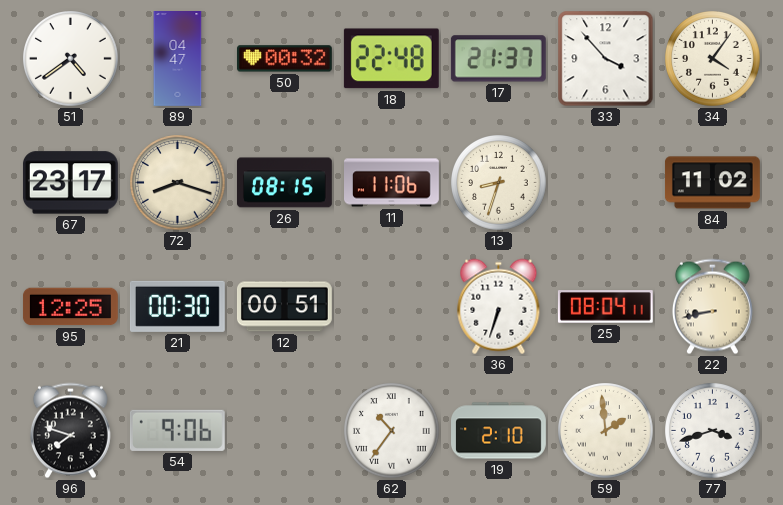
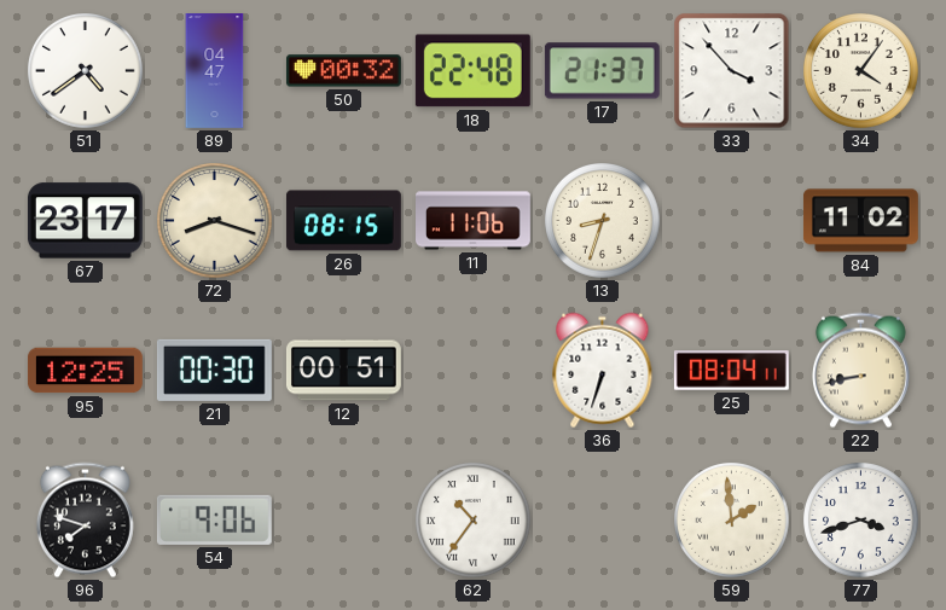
19: 2:10 -> none
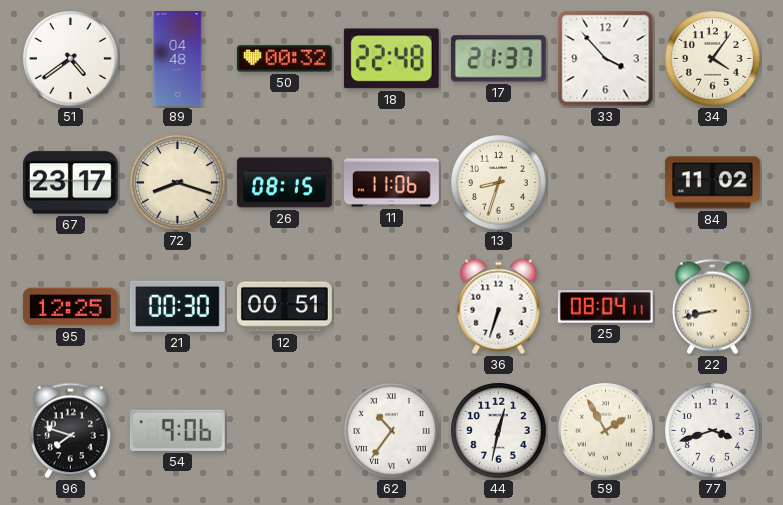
89: 04:47 -> 04:48
44: none -> 12:32
59: 1:59 -> 1:55
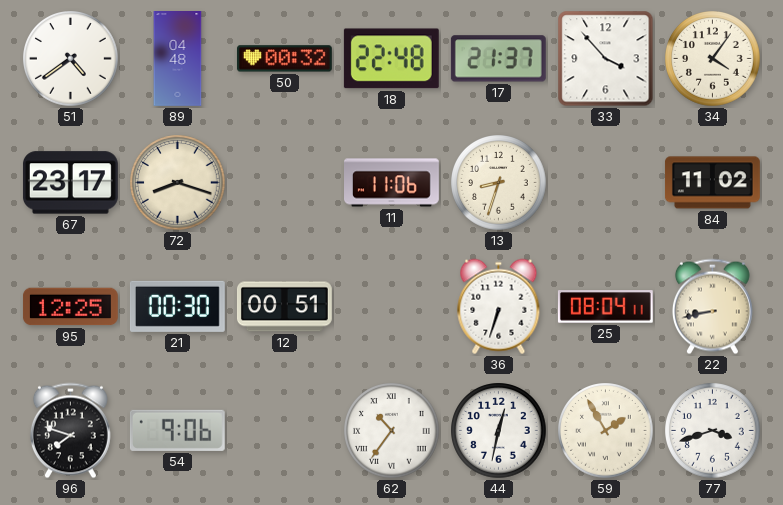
26: 08:15 -> none
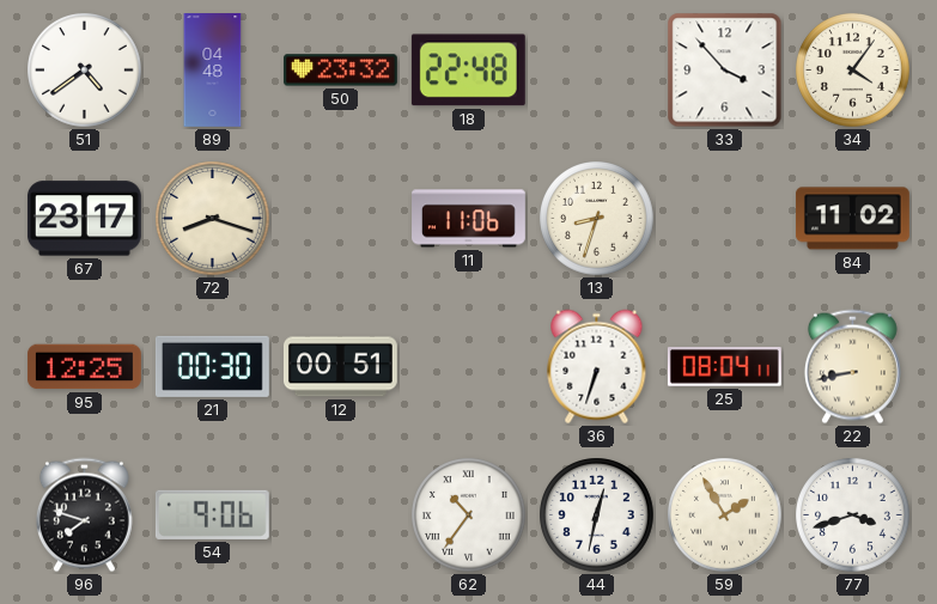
50: 00:32 -> 23:32
17: 21:37 -> none
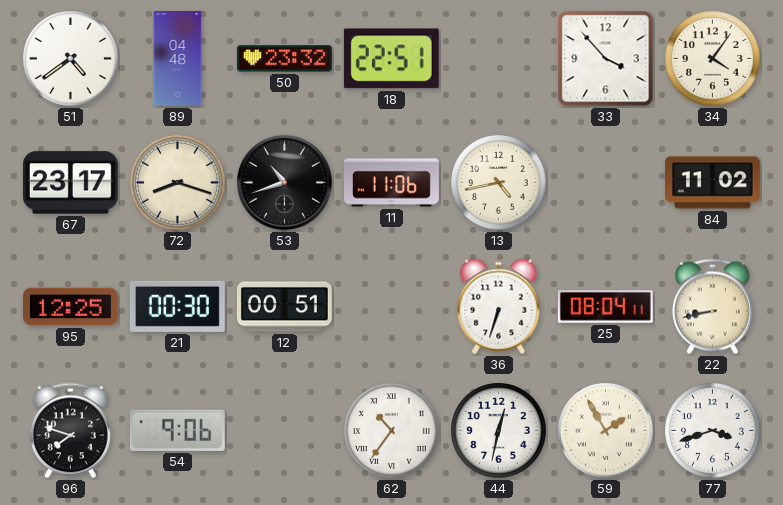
18: 22:48 -> 22:51
53: none -> 10:42
13: 8:33 -> 4:43
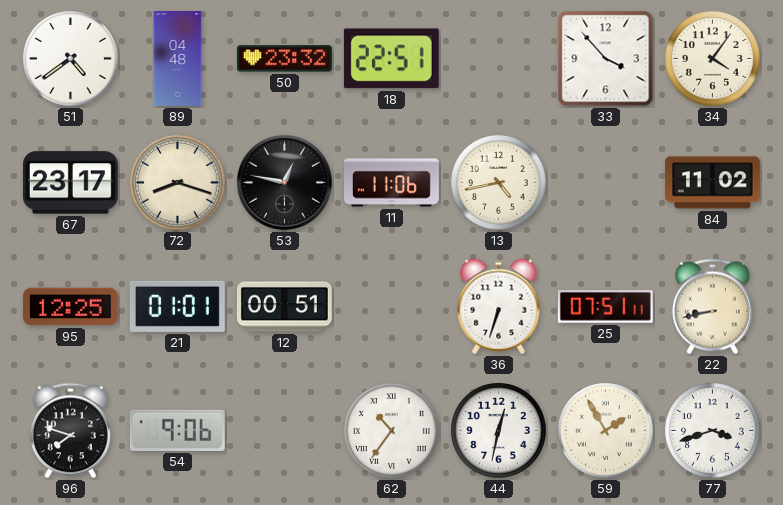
53: 10:42 -> 12:47
21: 00:30 -> 01:01
25: 08:04 -> 07:51
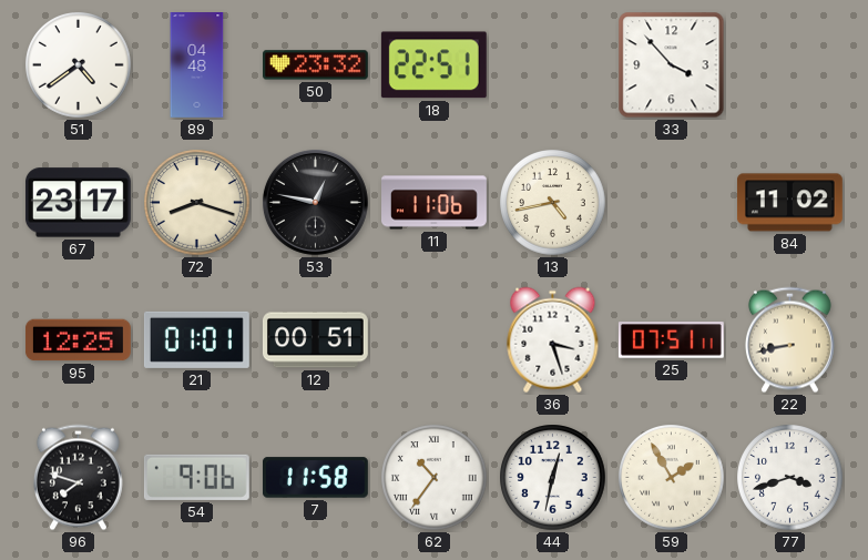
34: 4:06 -> none
36: 6:33 -> 3:27
7: none -> 11:58
